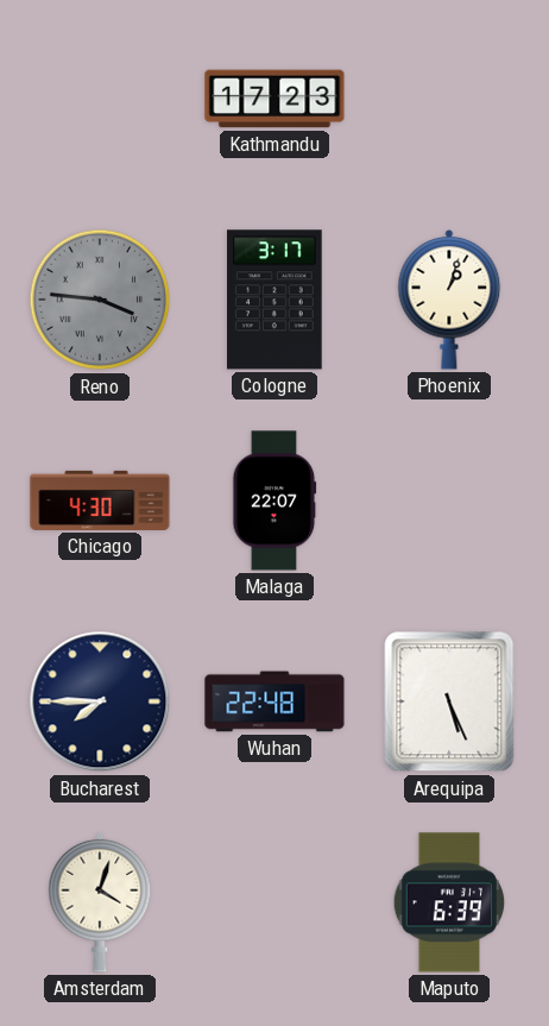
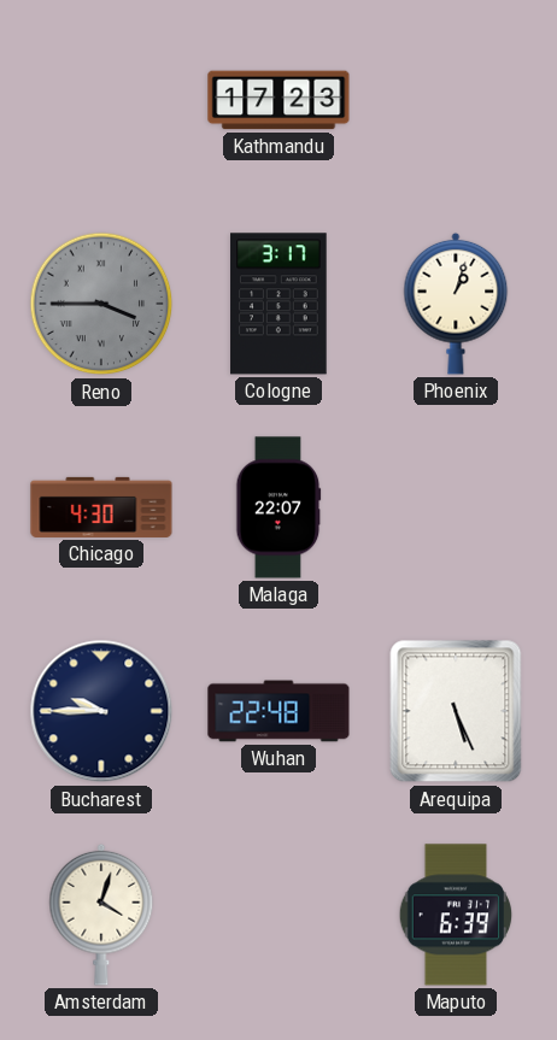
Reno: 3:46 -> 3:45
Bucharest: 7:45 -> 9:45
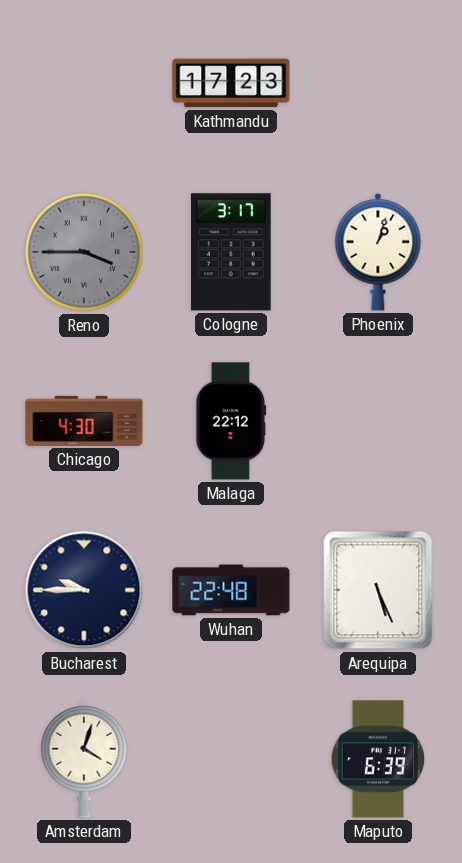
Malaga: 22:07 -> 22:12
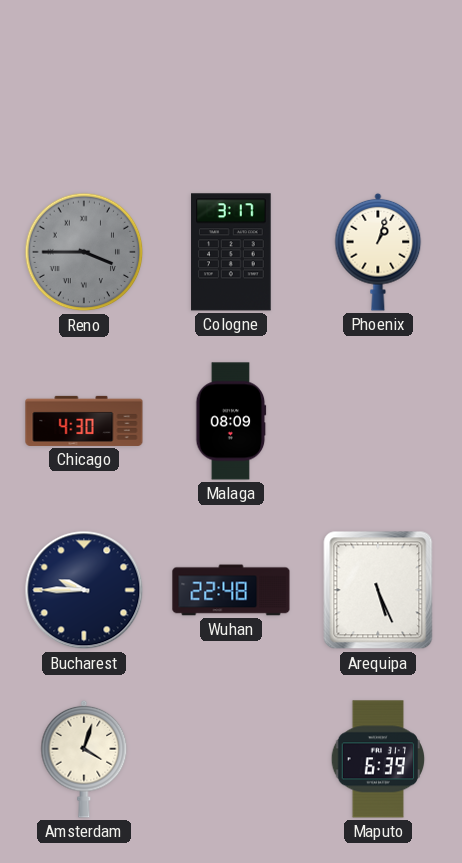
Kathmandu: 17:23 -> none
Malaga: 22:12 -> 08:09
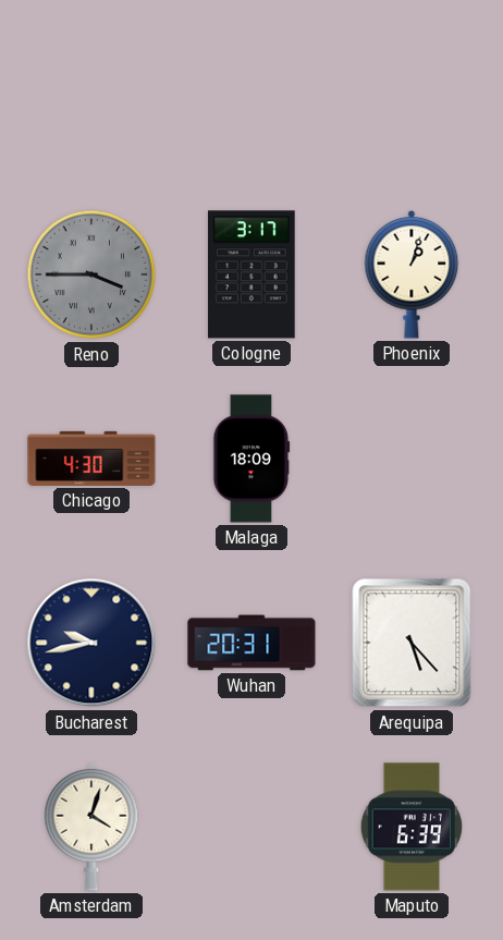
Malaga: 08:09 -> 18:09
Bucharest: 9:45 -> 9:43
Wuhan: 22:48 -> 20:31
Arequipa: 5:26 -> 5:23
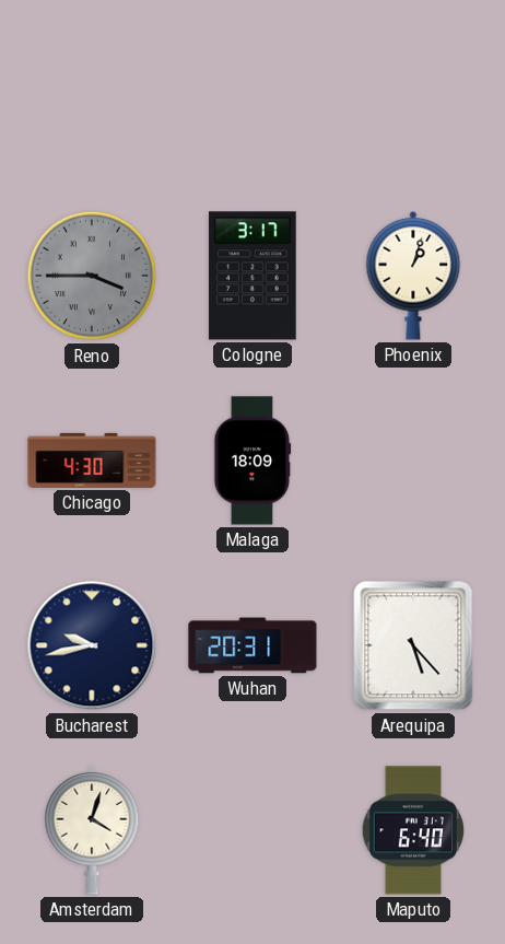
Maputo: 6:39 -> 6:40
